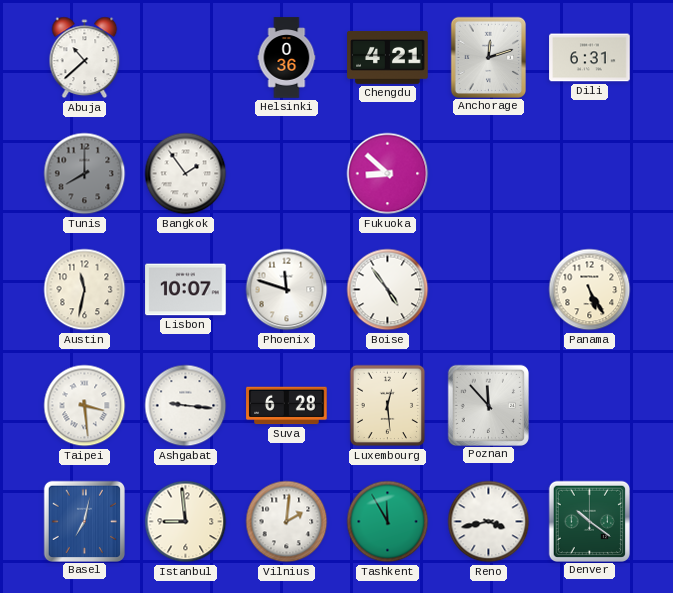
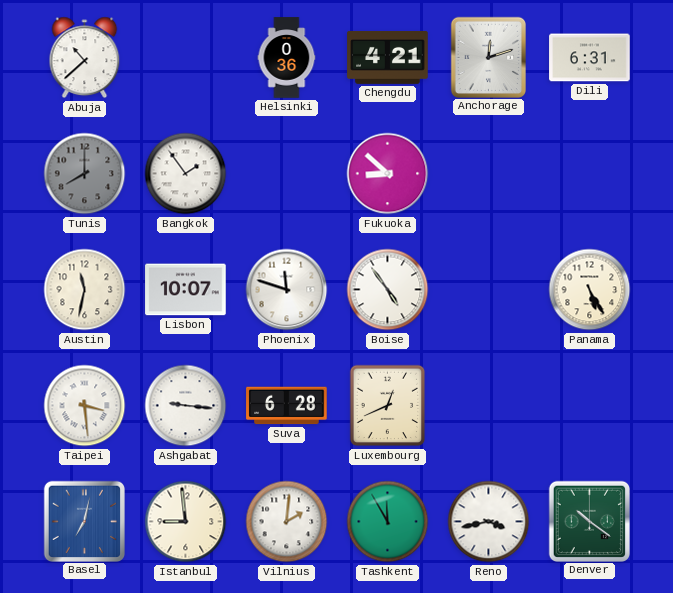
Luxembourg: 12:29 -> 12:41
Poznan: 11:53 -> none
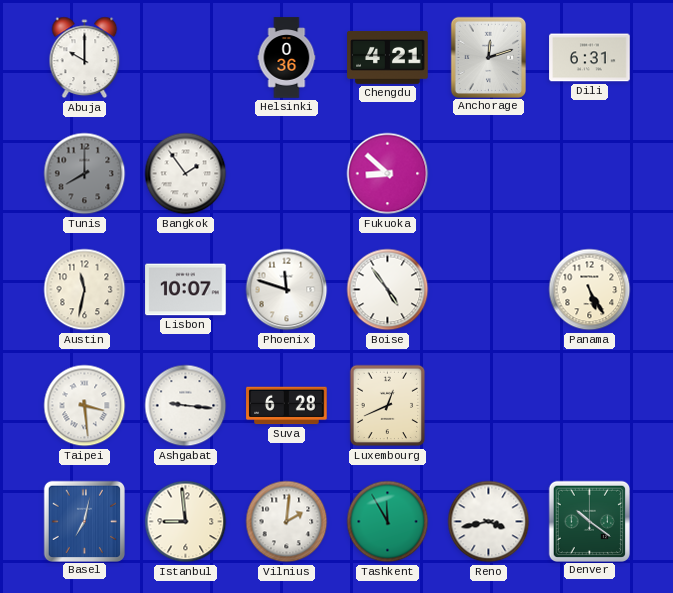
Abuja: 10:38 -> 10:00
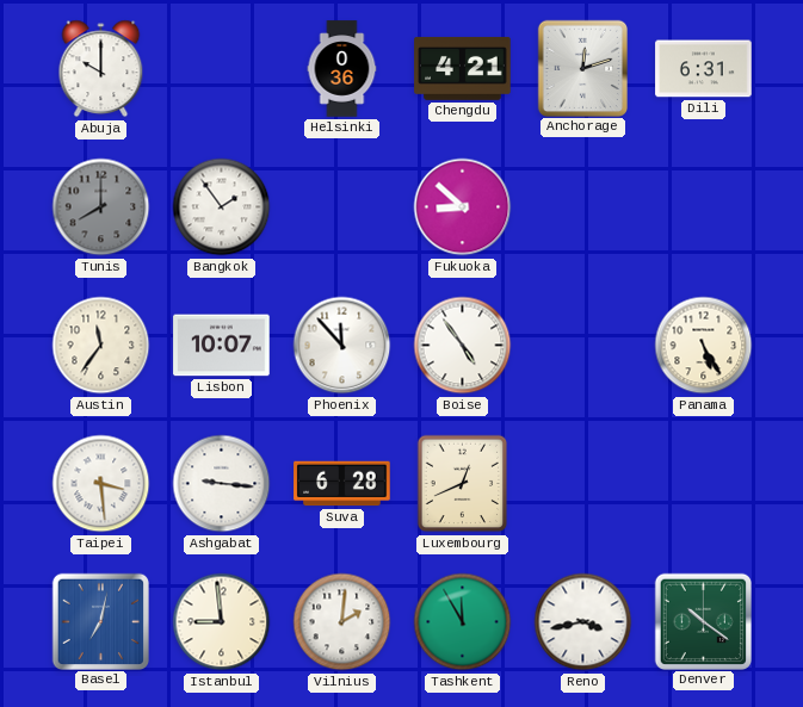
Austin: 11:32 -> 11:36
Phoenix: 11:48 -> 11:53
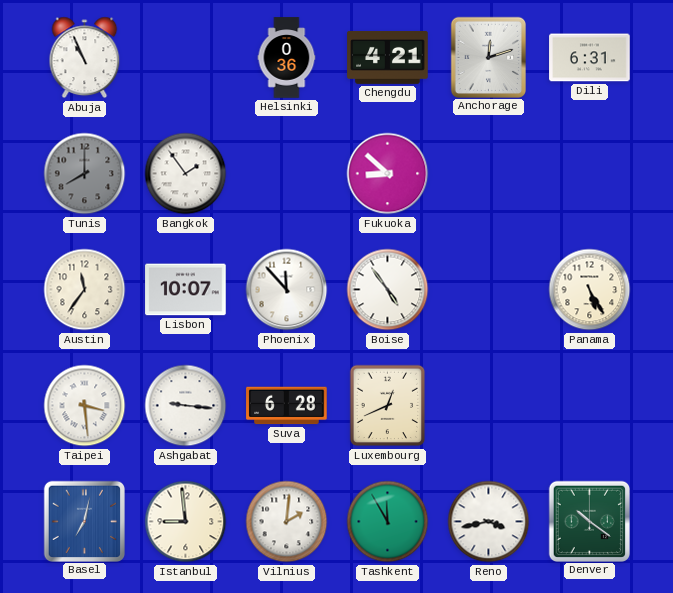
Abuja: 10:00 -> 10:56
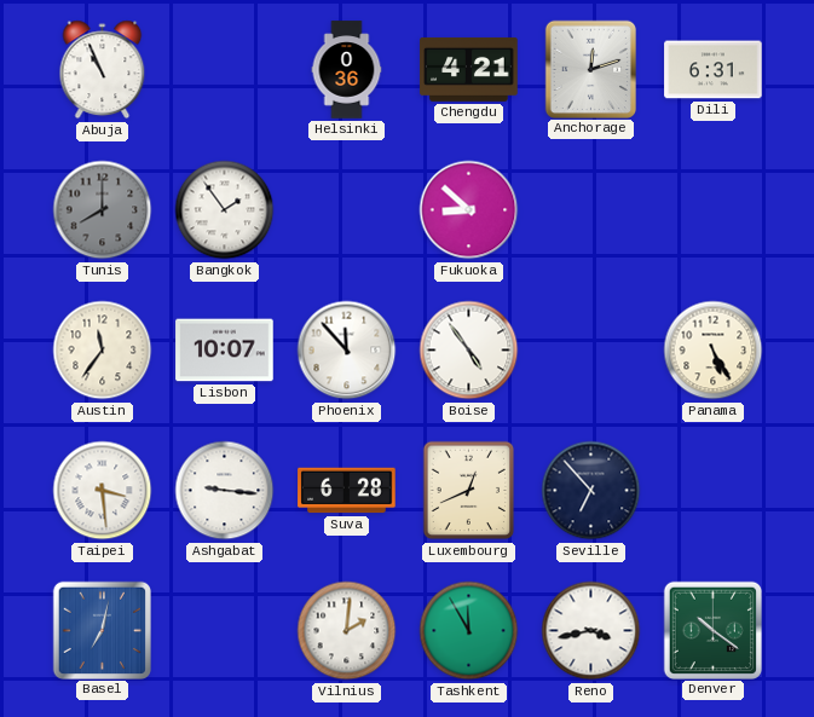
Seville: none -> 6:53
Istanbul: 8:59 -> none
